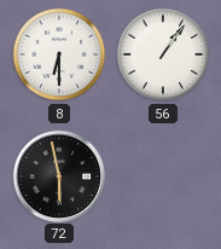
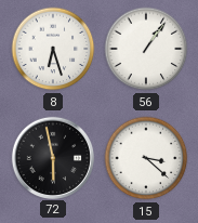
8: 6:30 -> 6:27
15: none -> 3:22
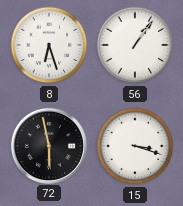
15: 3:22 -> 3:18
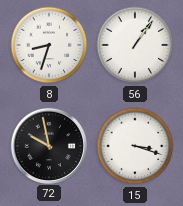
8: 6:27 -> 8:33
72: 5:58 -> 9:58
